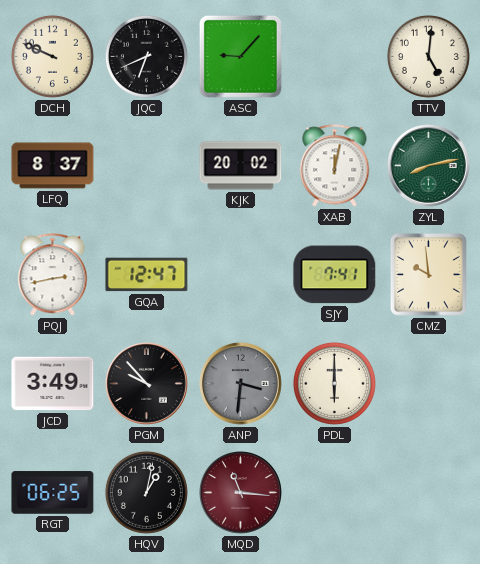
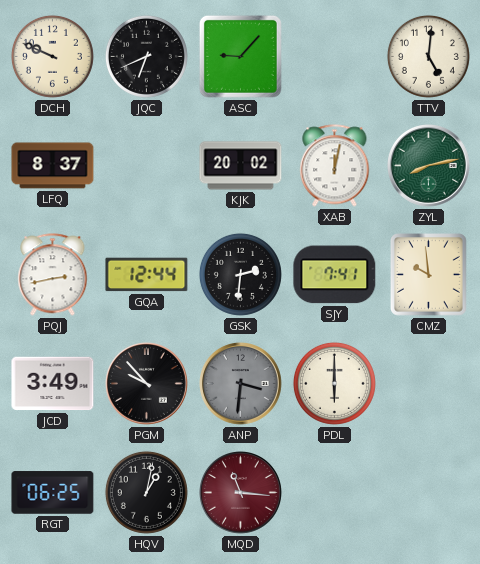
GQA: 12:47 -> 12:44
GSK: none -> 2:31
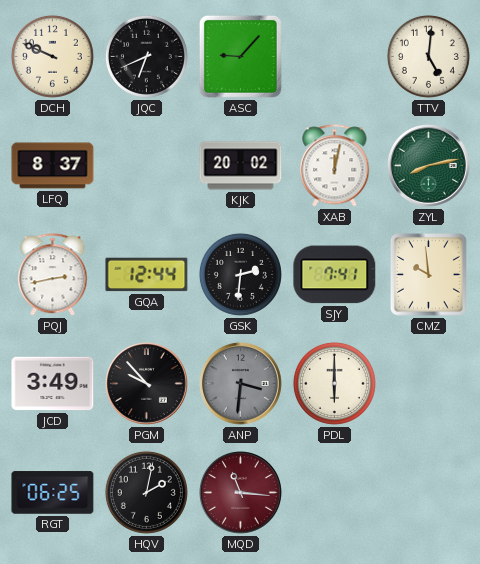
HQV: 1:02 -> 2:02
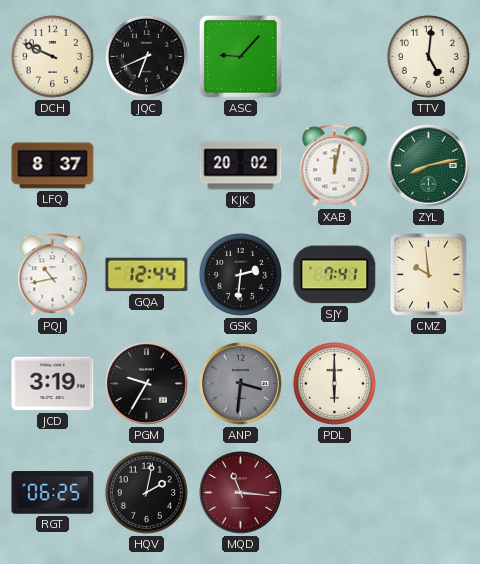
PQJ: 2:43 -> 10:43
JCD: 3:49 -> 3:19
PGM: 9:53 -> 9:35
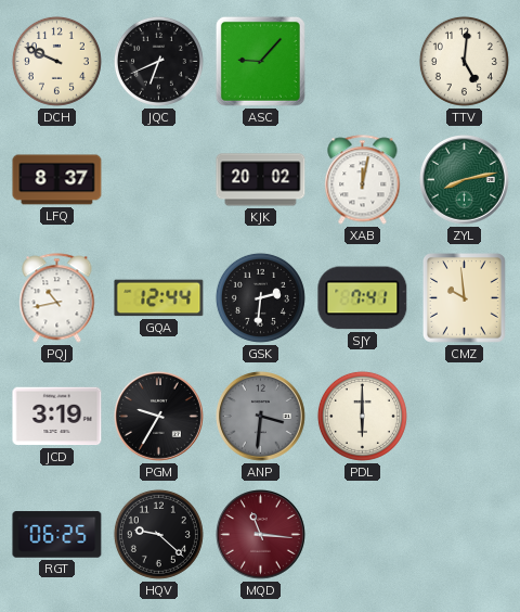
HQV: 2:02 -> 9:22
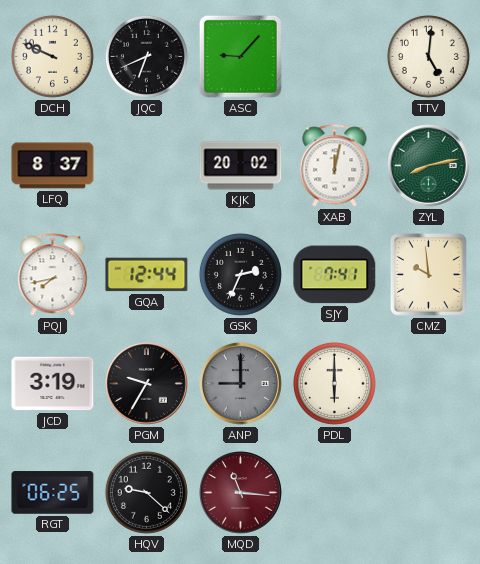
PQJ: 10:43 -> 7:43
GSK: 2:31 -> 2:34
ANP: 3:31 -> 9:00
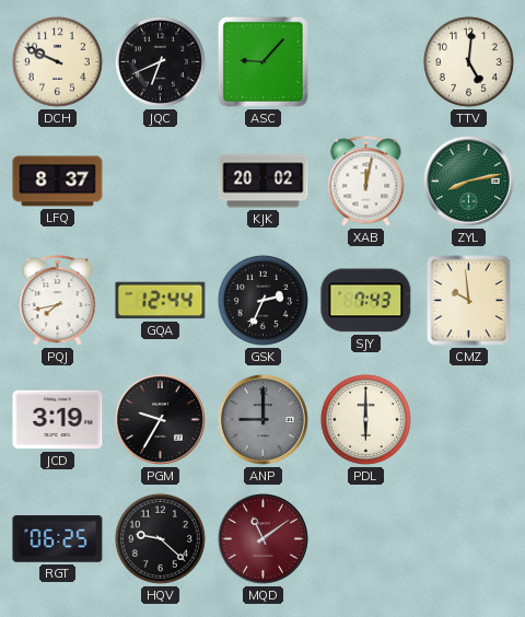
SJY: 7:41 -> 7:43
MQD: 11:16 -> 11:09
